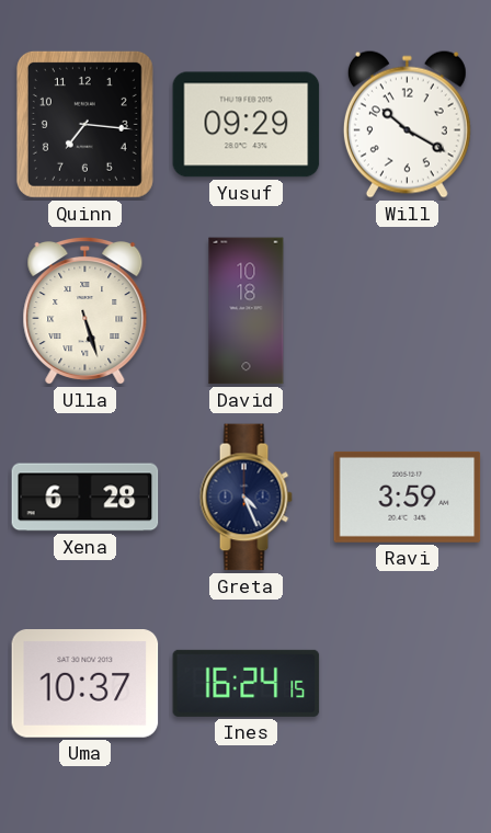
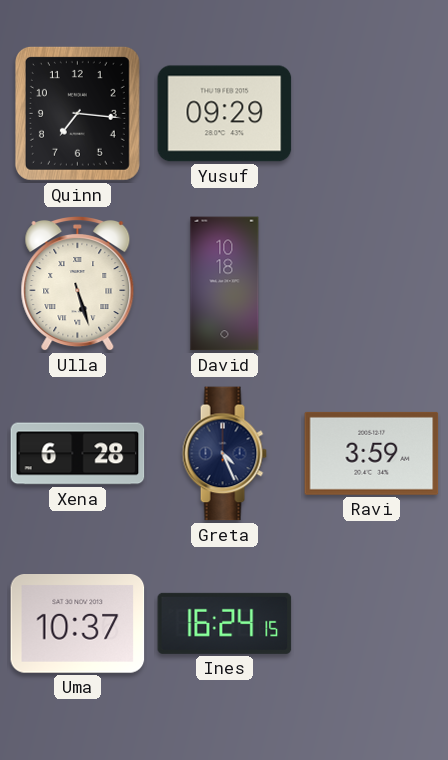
Will: 10:20 -> none
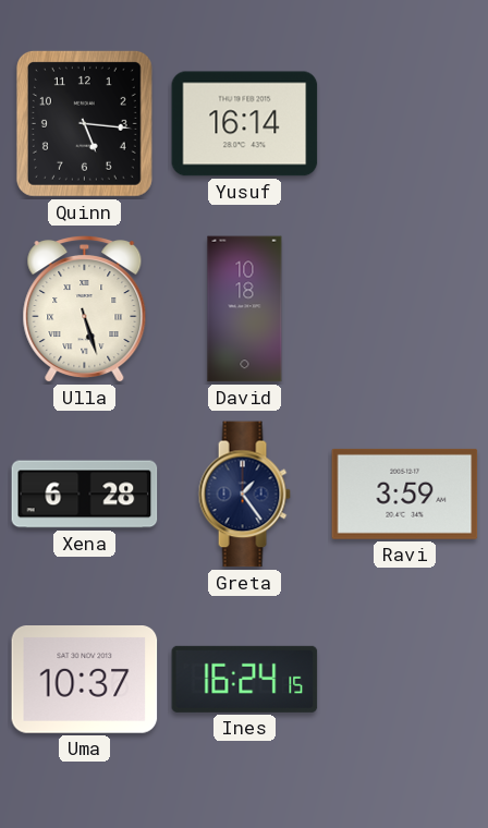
Quinn: 7:16 -> 5:16
Yusuf: 09:29 -> 16:14
Greta: 4:26 -> 1:24
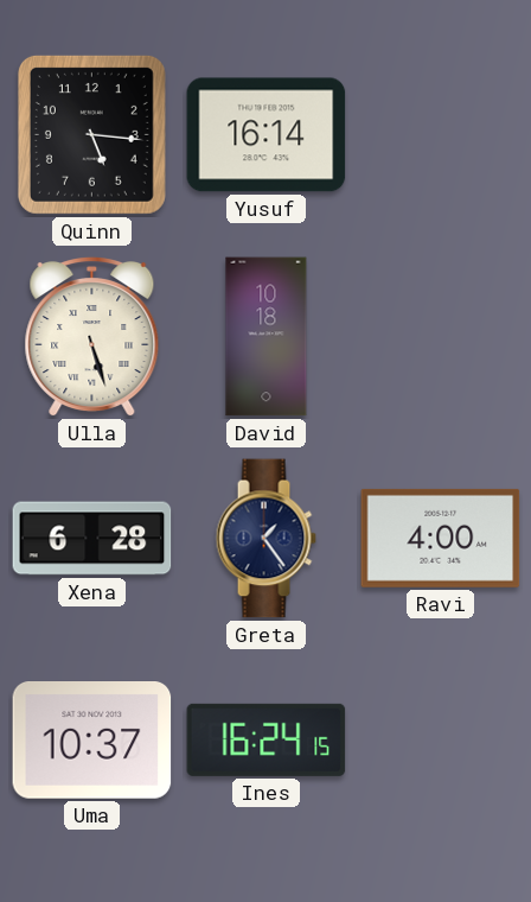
Ravi: 3:59 -> 4:00
